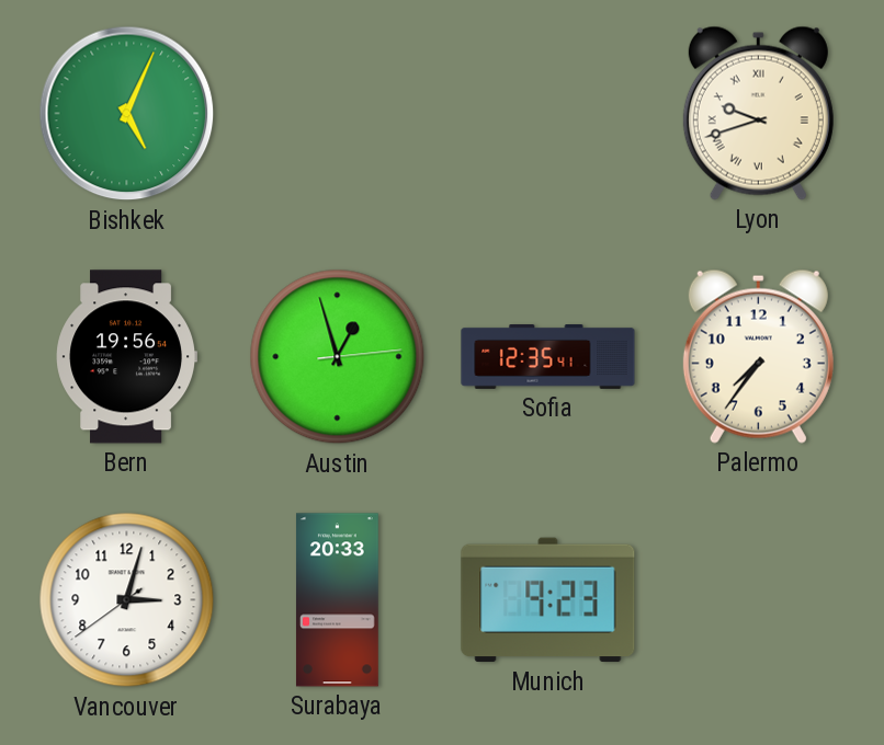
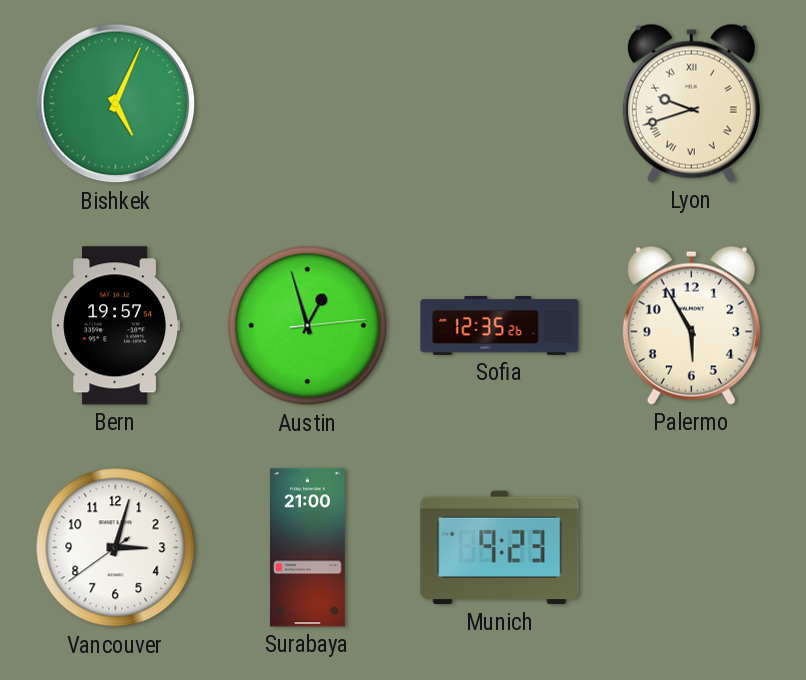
Bern: 19:56 -> 19:57
Sofia: 12:35:41 -> 12:35:26
Palermo: 7:36 -> 5:55
Surabaya: 20:33 -> 21:00
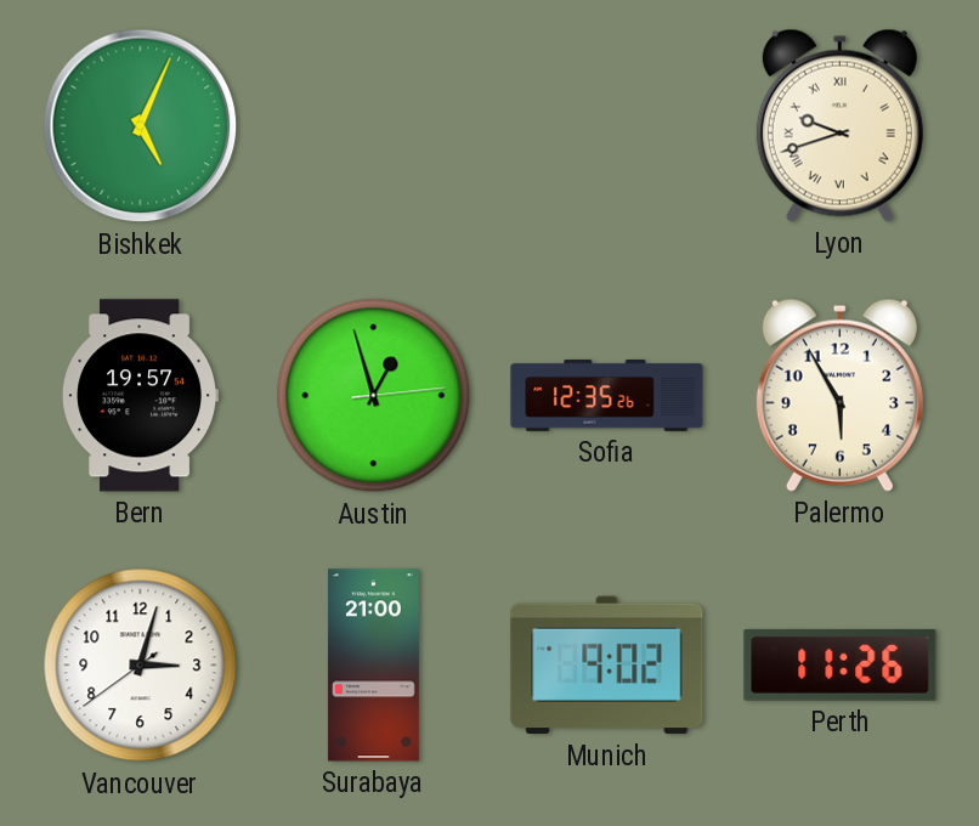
Munich: 9:23 -> 9:02
Perth: none -> 11:26
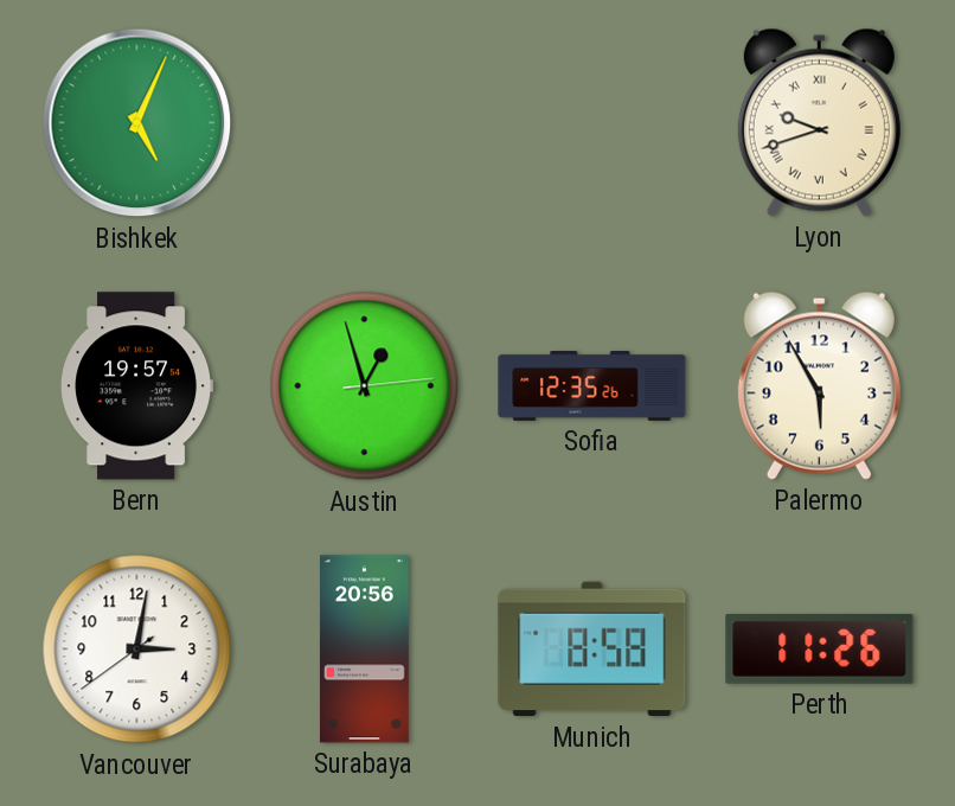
Vancouver: 3:02 -> 3:01
Surabaya: 21:00 -> 20:56
Munich: 9:02 -> 8:58
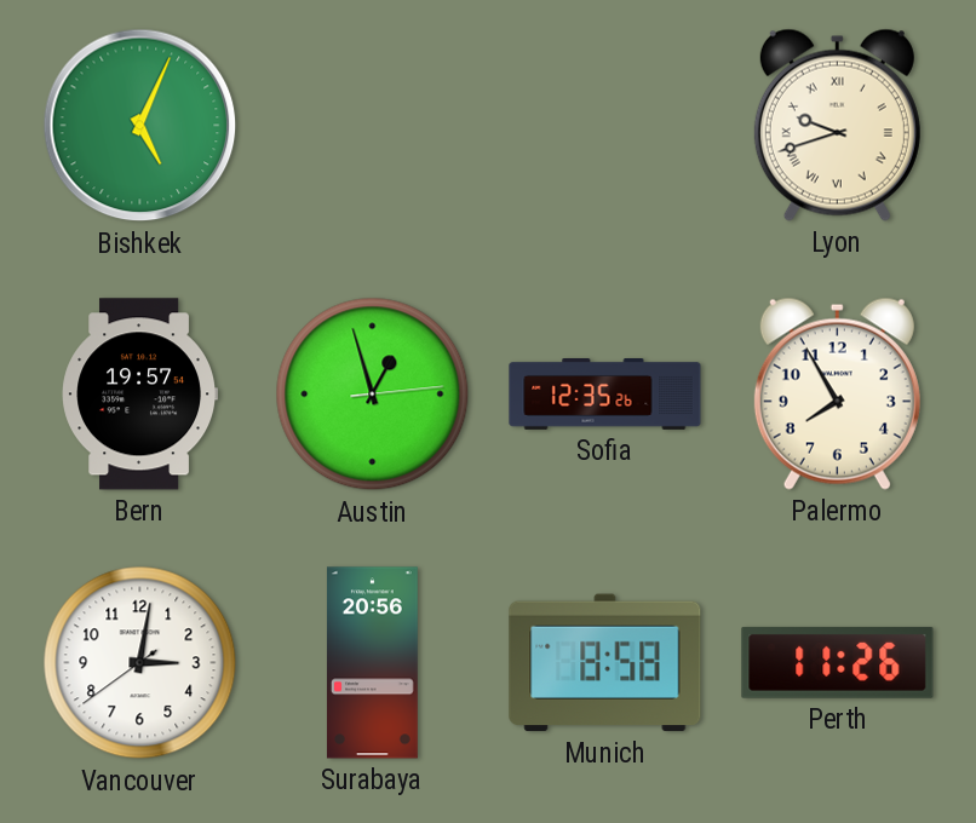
Palermo: 5:55 -> 7:55
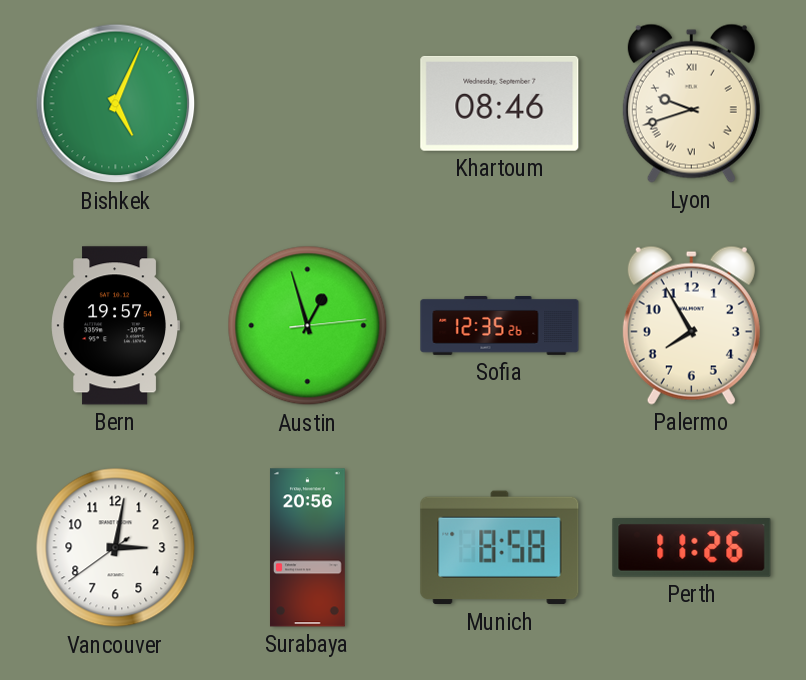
Khartoum: none -> 08:46
